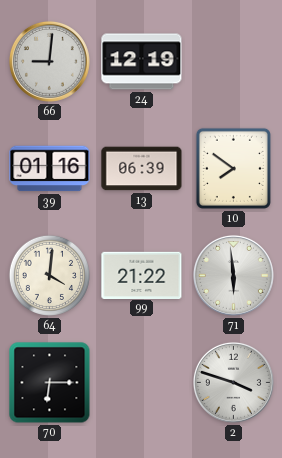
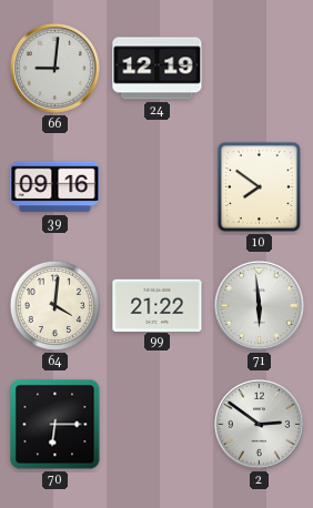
39: 01:16 -> 09:16
13: 06:39 -> none
2: 3:48 -> 2:51
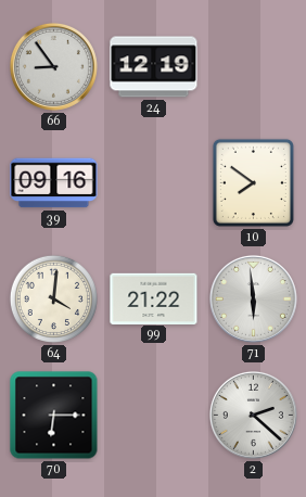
66: 9:01 -> 8:54
2: 2:51 -> 2:22
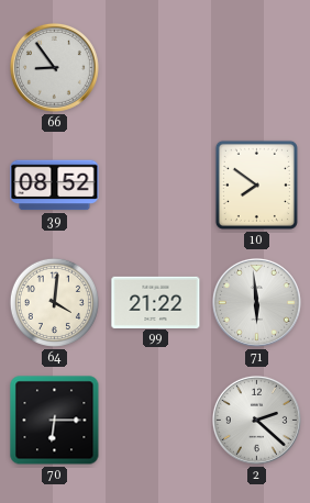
24: 12:19 -> none
39: 09:16 -> 08:52
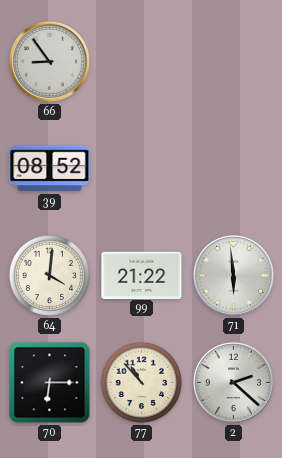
10: 7:51 -> none
77: none -> 10:53
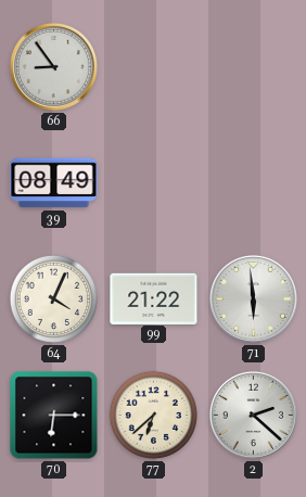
39: 08:52 -> 08:49
64: 4:01 -> 4:04
77: 10:53 -> 6:38
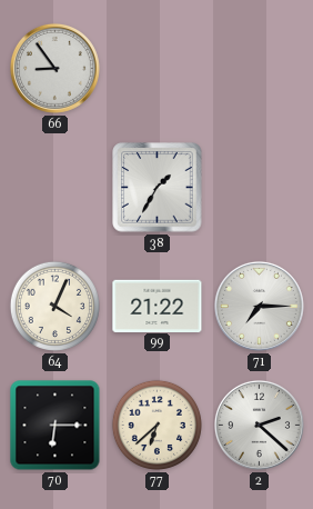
39: 08:49 -> none
38: none -> 1:35
71: 5:59 -> 7:15
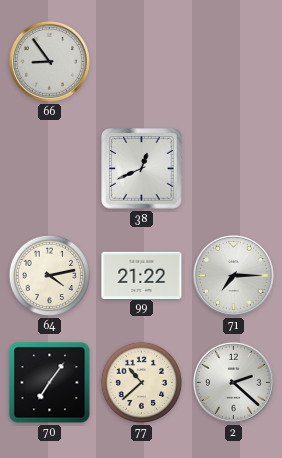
38: 1:35 -> 12:41
64: 4:04 -> 4:13
70: 6:15 -> 7:06
77: 6:38 -> 10:38
